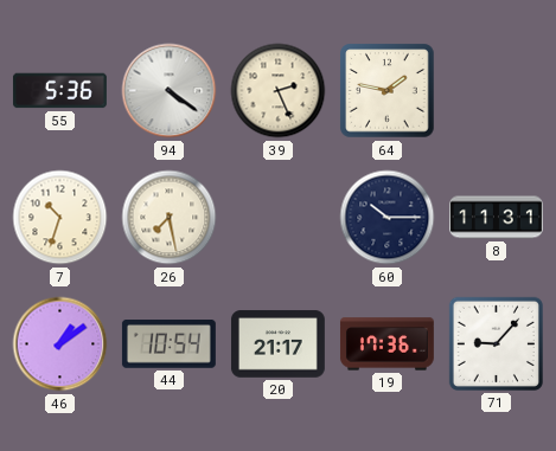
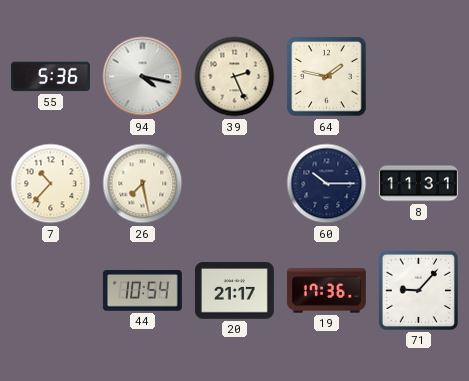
94: 4:21 -> 4:17
7: 10:33 -> 10:37
46: 1:09 -> none
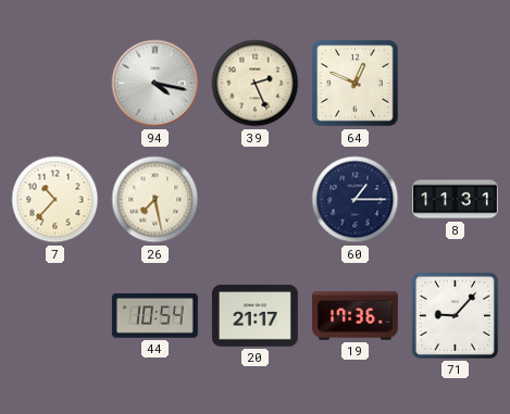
55: 5:36 -> none
64: 1:47 -> 12:49
60: 10:15 -> 1:15
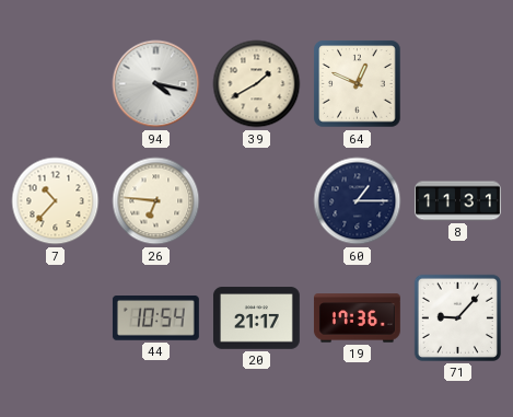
39: 2:26 -> 1:40
26: 7:28 -> 6:46
